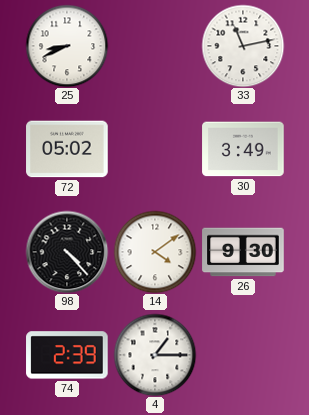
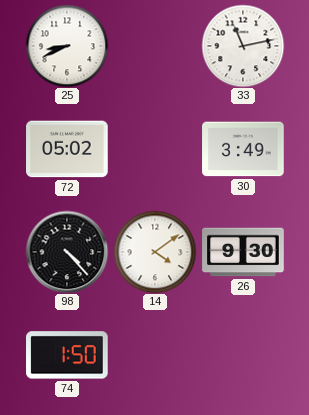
74: 2:39 -> 1:50
4: 1:15 -> none
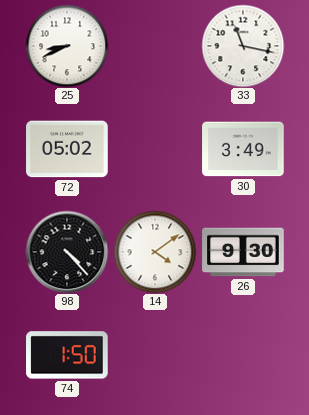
33: 11:13 -> 11:17
